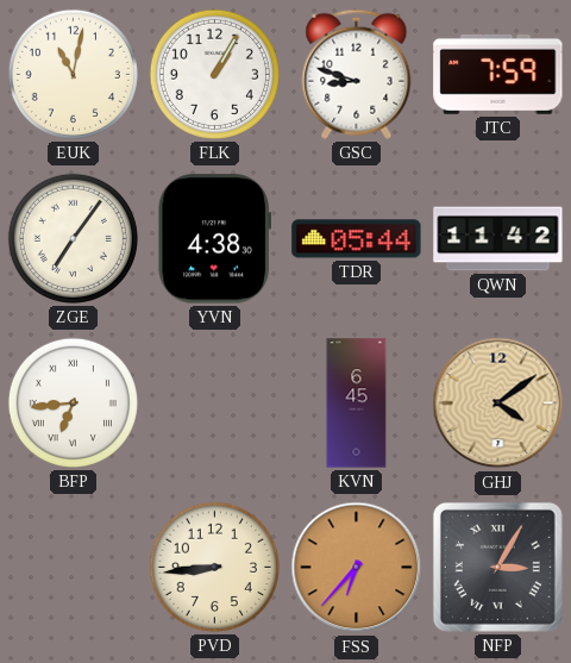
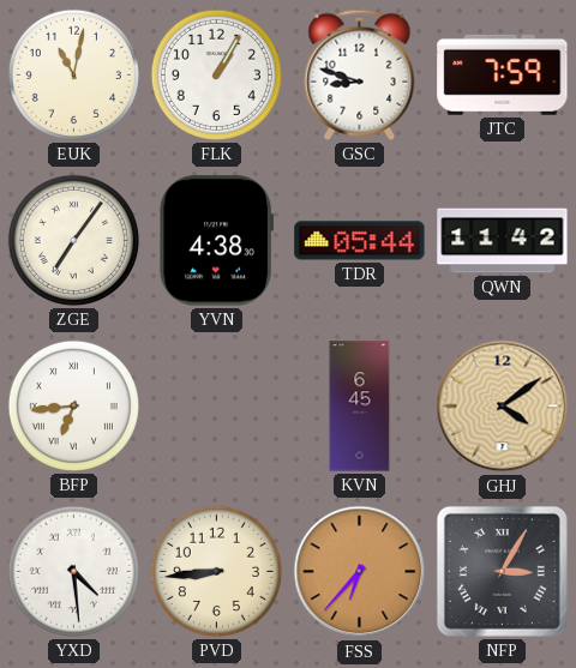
YXD: none -> 4:29
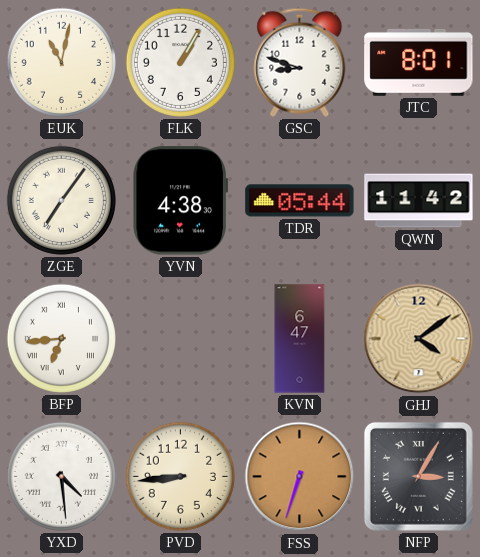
JTC: 7:59 -> 8:01
KVN: 6:45 -> 6:47
FSS: 6:37 -> 6:33
